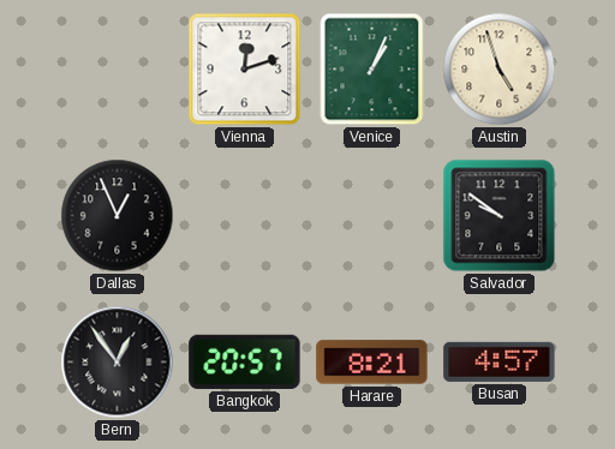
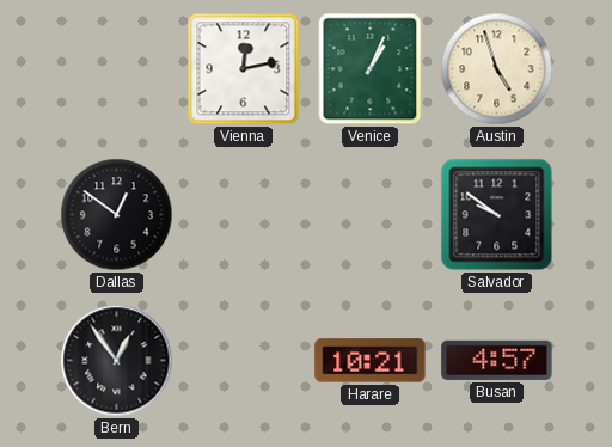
Vienna: 12:12 -> 12:13
Dallas: 12:56 -> 12:51
Bangkok: 20:57 -> none
Harare: 8:21 -> 10:21
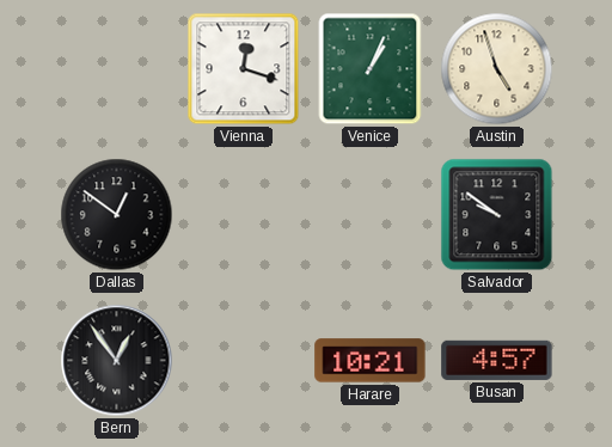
Vienna: 12:13 -> 12:18
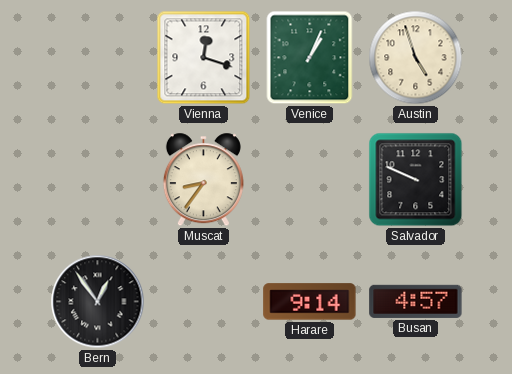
Dallas: 12:51 -> none
Muscat: none -> 8:36
Salvador: 9:51 -> 9:49
Harare: 10:21 -> 9:14
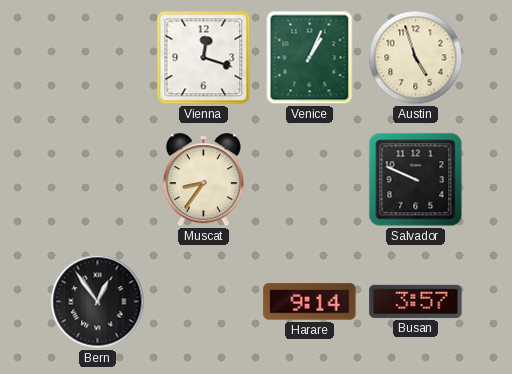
Busan: 4:57 -> 3:57
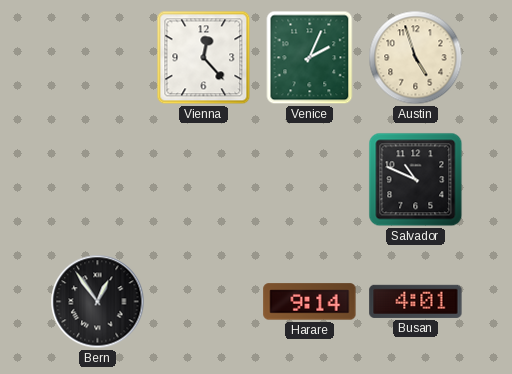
Vienna: 12:18 -> 12:23
Venice: 1:04 -> 2:04
Muscat: 8:36 -> none
Salvador: 9:49 -> 10:49
Busan: 3:57 -> 4:01
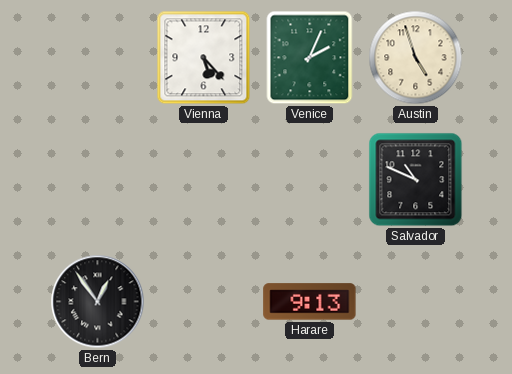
Vienna: 12:23 -> 5:23
Harare: 9:14 -> 9:13
Busan: 4:01 -> none
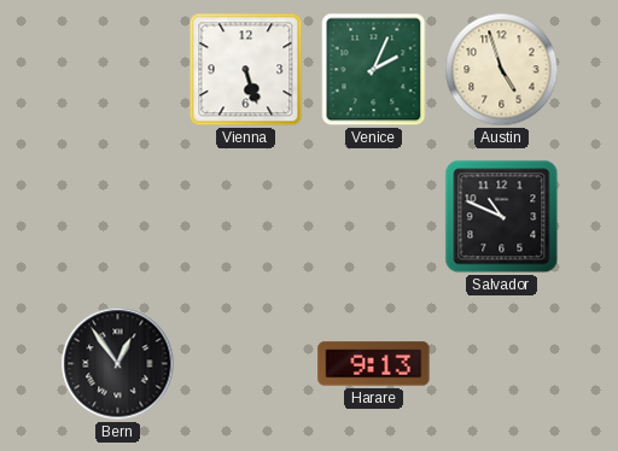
Vienna: 5:23 -> 5:27
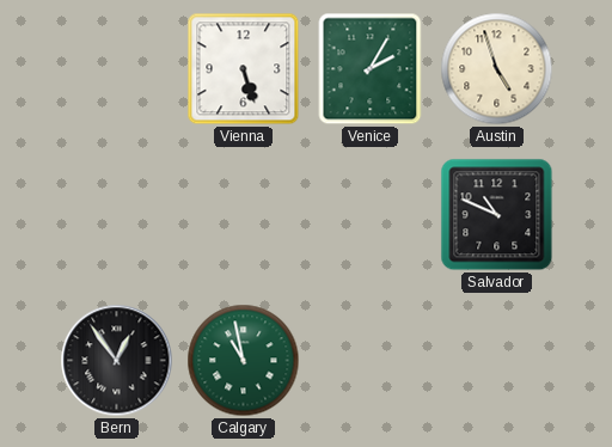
Venice: 2:04 -> 2:05
Calgary: none -> 10:58
Harare: 9:13 -> none
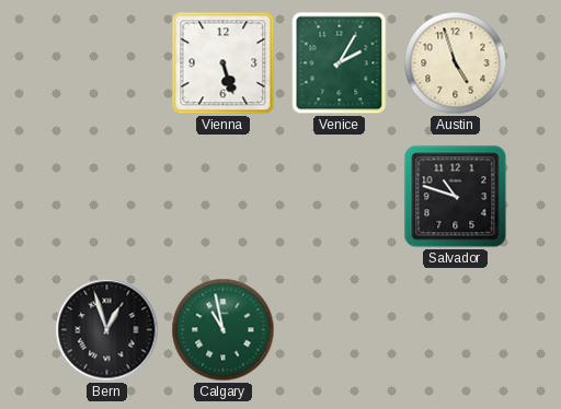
Salvador: 10:49 -> 10:48
Bern: 12:54 -> 12:57
